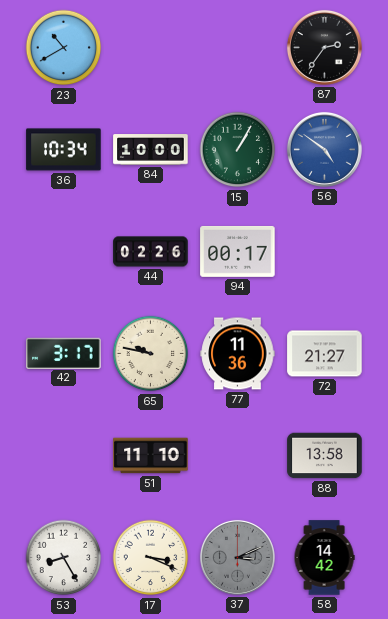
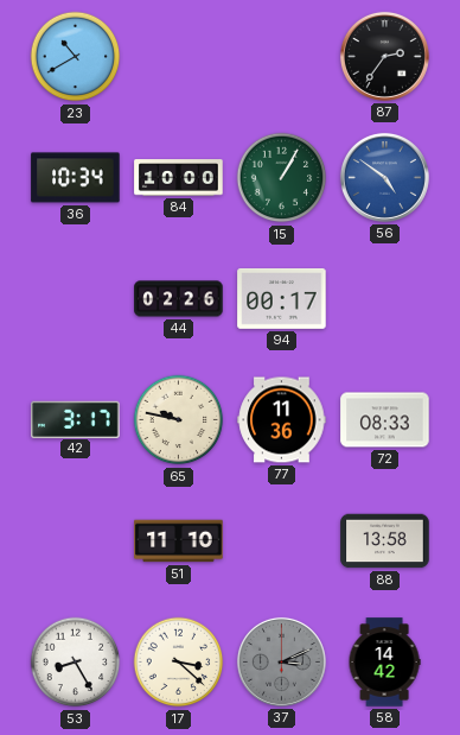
72: 21:27 -> 08:33
17: 3:19 -> 3:22
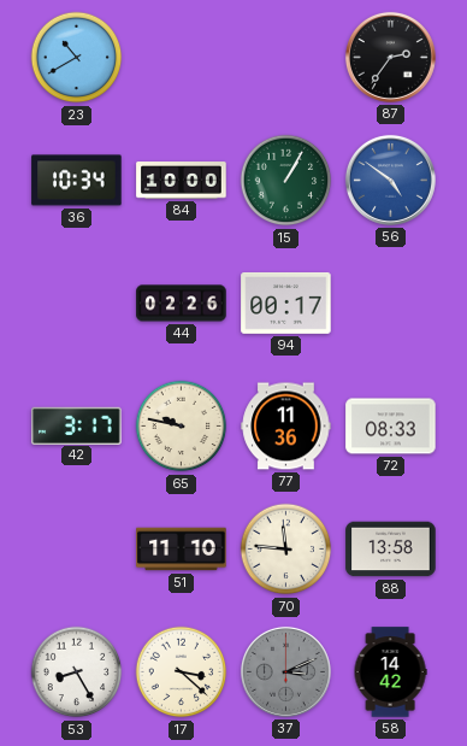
70: none -> 11:46
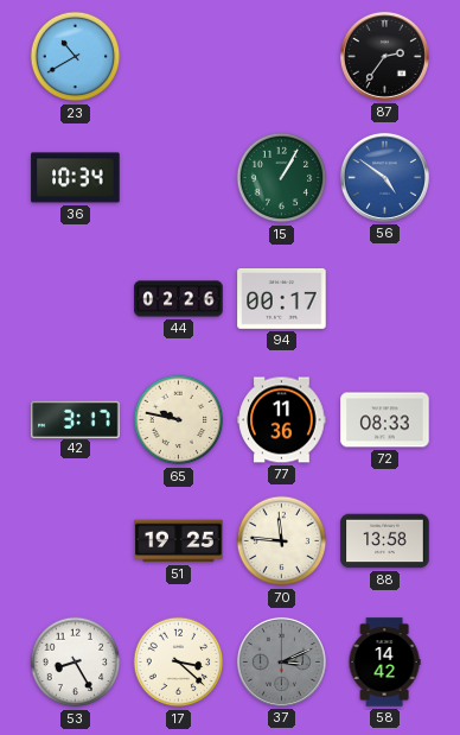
84: 10:00 -> none
51: 11:10 -> 19:25
